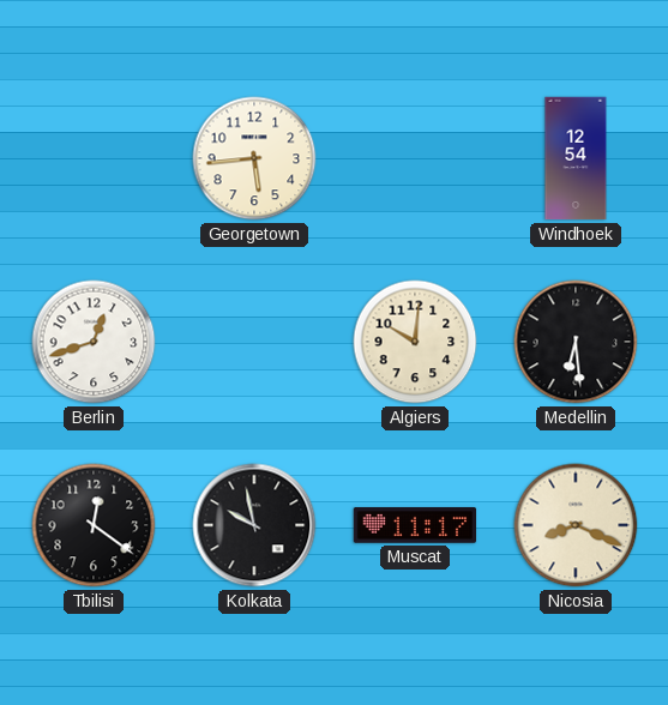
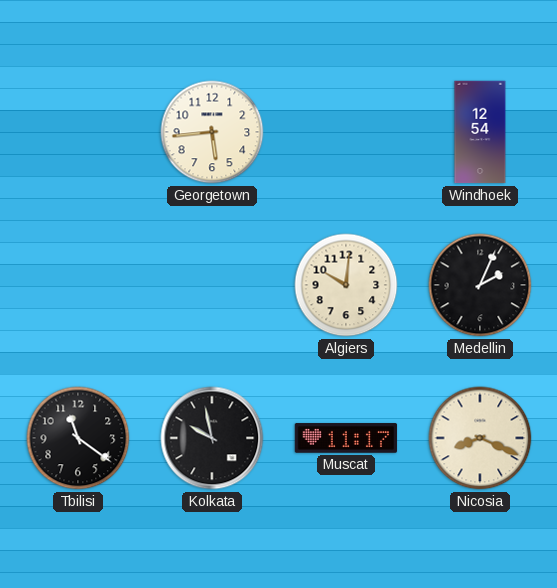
Berlin: 12:42 -> none
Medellin: 6:29 -> 2:04
Tbilisi: 12:21 -> 11:21
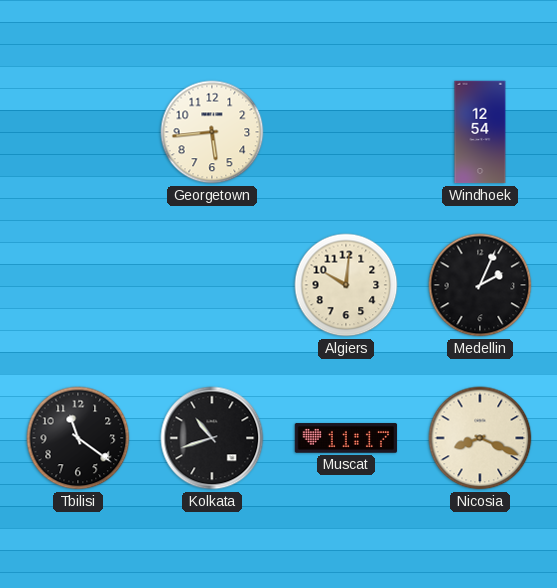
Kolkata: 9:58 -> 10:42
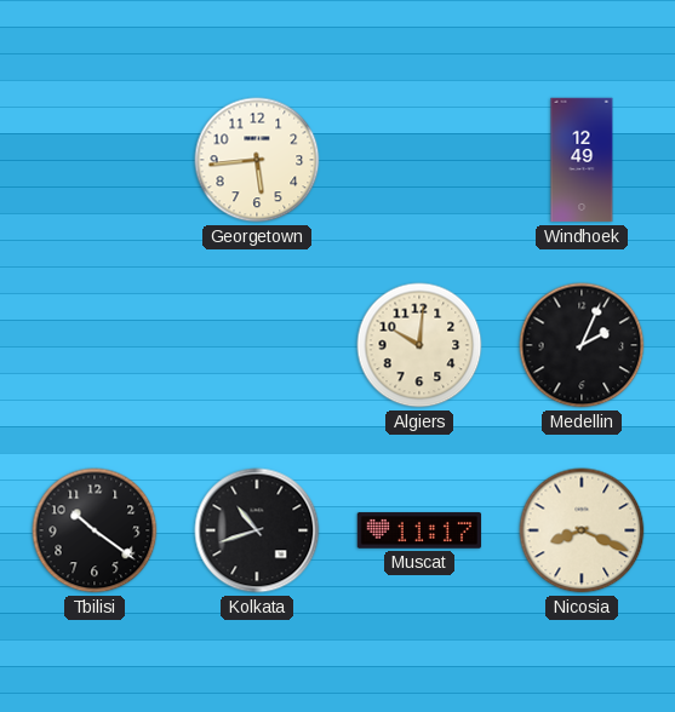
Windhoek: 12:54 -> 12:49
Tbilisi: 11:21 -> 10:21
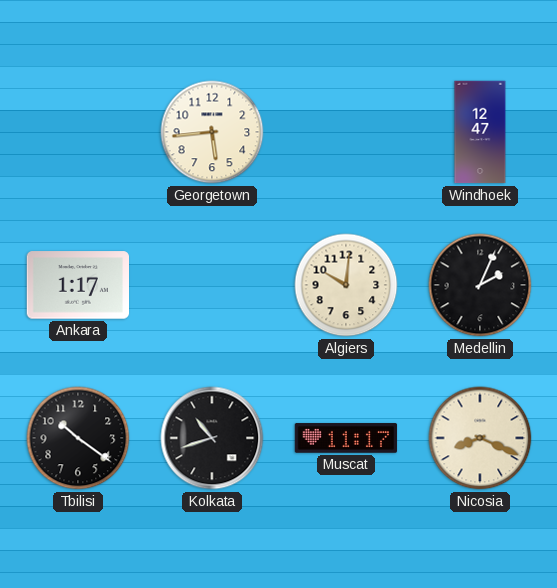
Windhoek: 12:49 -> 12:47
Ankara: none -> 1:17
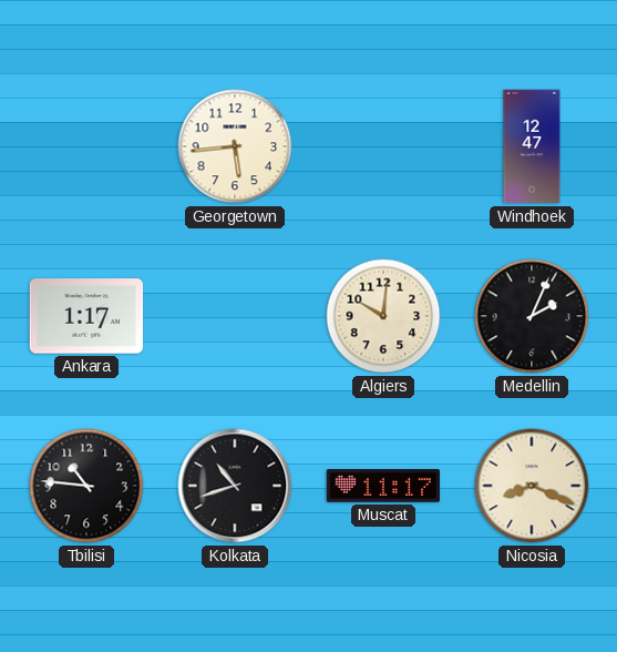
Tbilisi: 10:21 -> 10:46
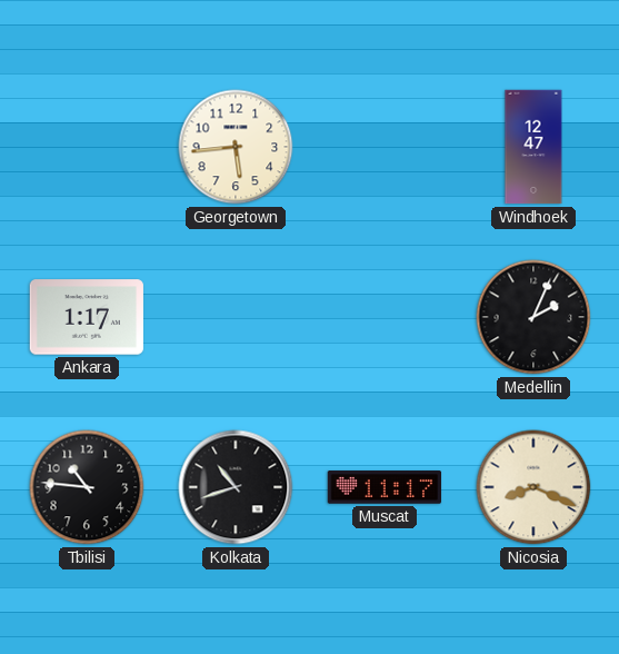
Algiers: 10:01 -> none
